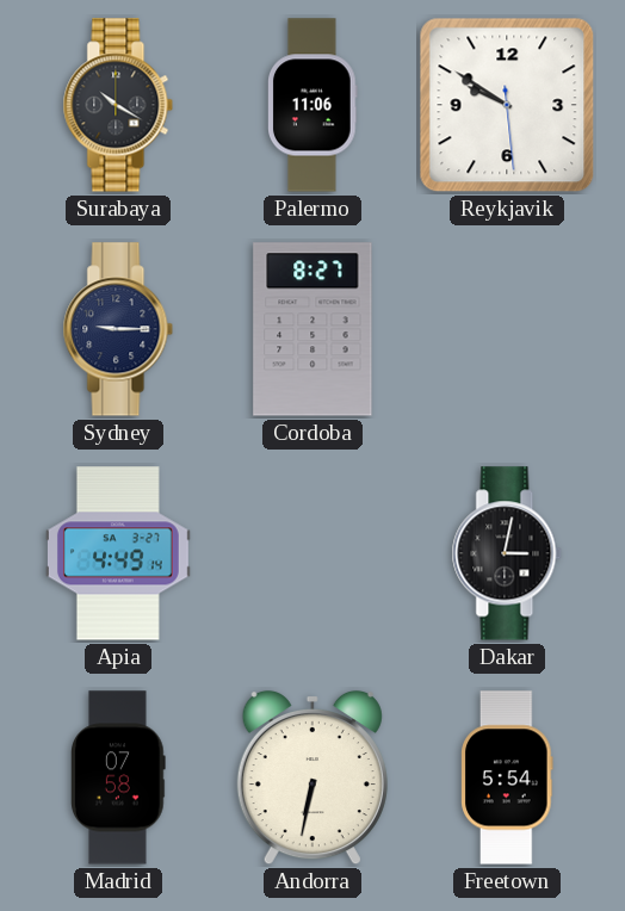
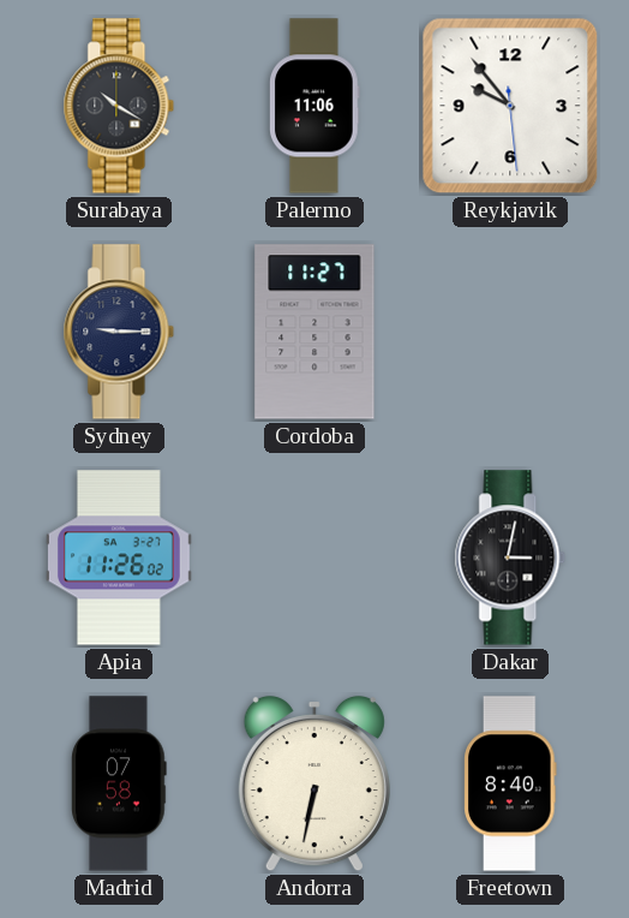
Reykjavik: 9:50 -> 9:53
Cordoba: 8:27 -> 11:27
Apia: 4:49 -> 11:26
Freetown: 5:54 -> 8:40
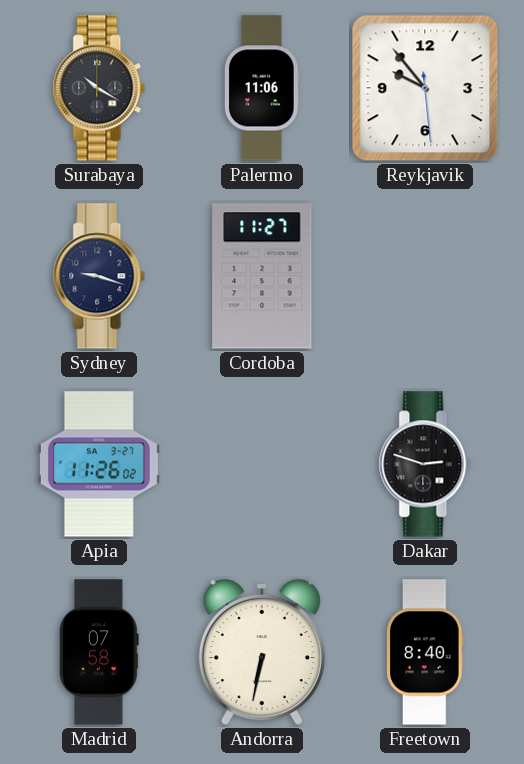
Sydney: 9:15 -> 9:18
Dakar: 3:02 -> 2:48
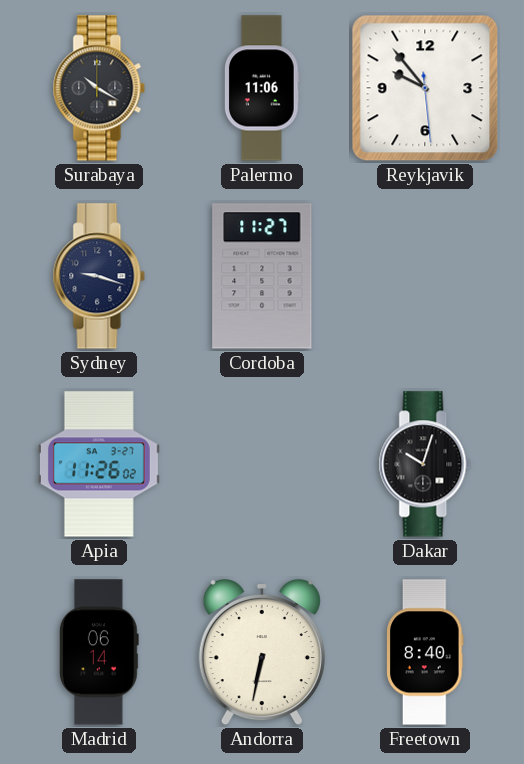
Dakar: 2:48 -> 10:03
Madrid: 07:58 -> 06:14
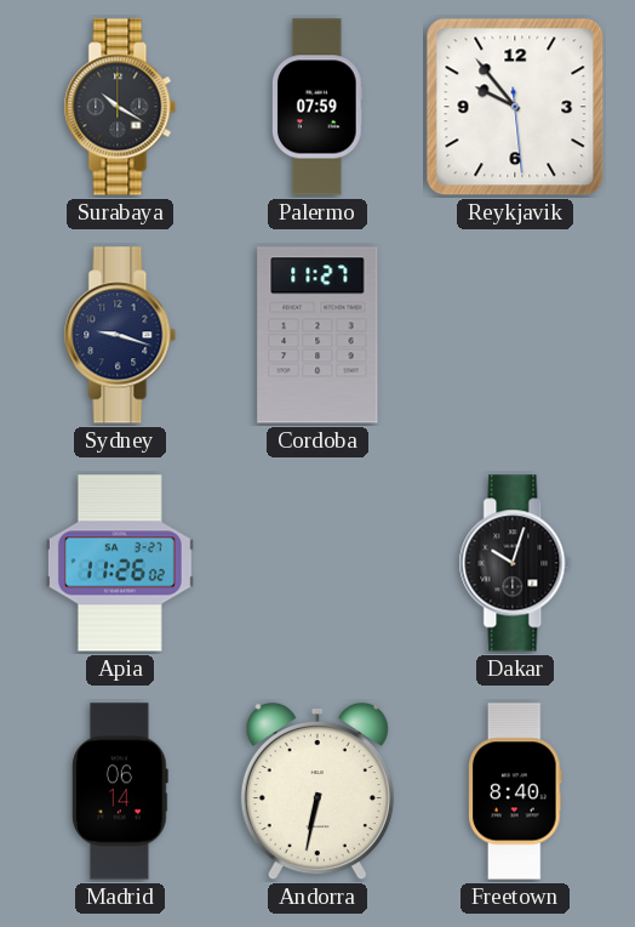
Palermo: 11:06 -> 07:59
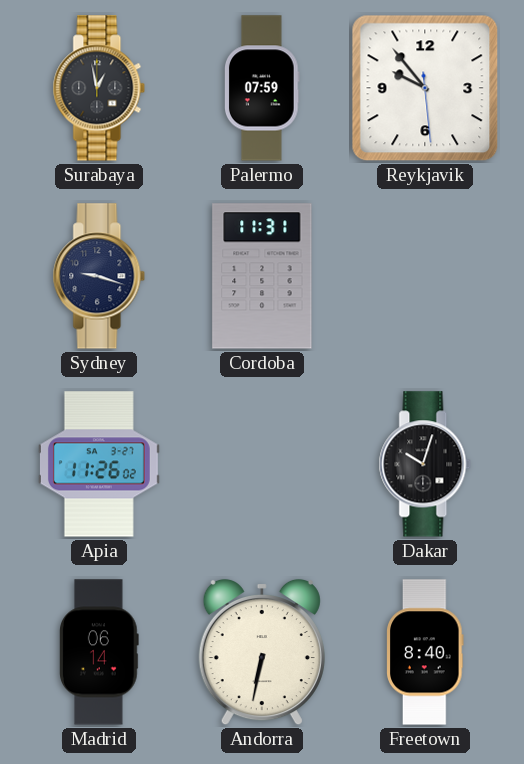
Surabaya: 10:20 -> 12:58
Cordoba: 11:27 -> 11:31
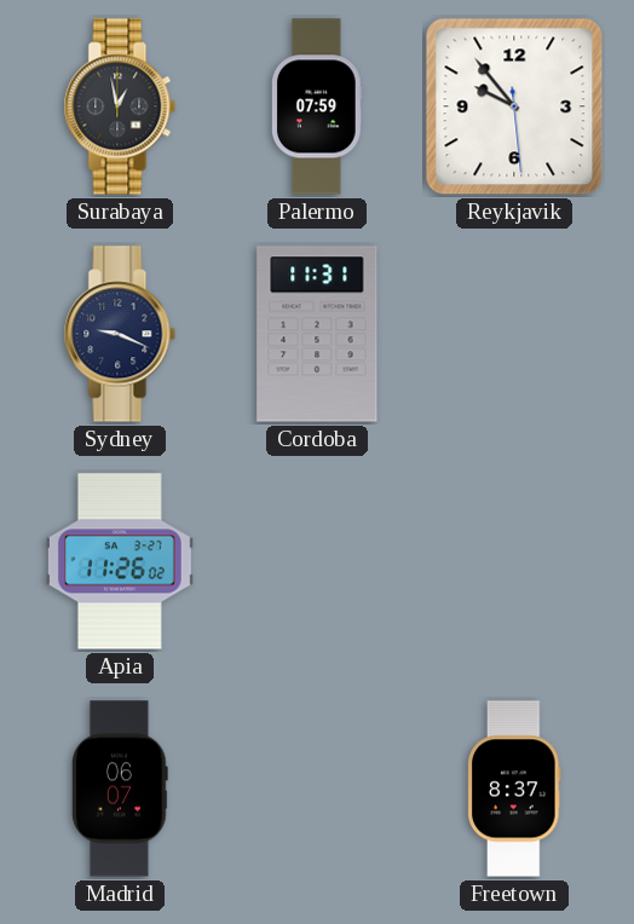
Sydney: 9:18 -> 9:19
Dakar: 10:03 -> none
Madrid: 06:14 -> 06:07
Andorra: 6:32 -> none
Freetown: 8:40 -> 8:37
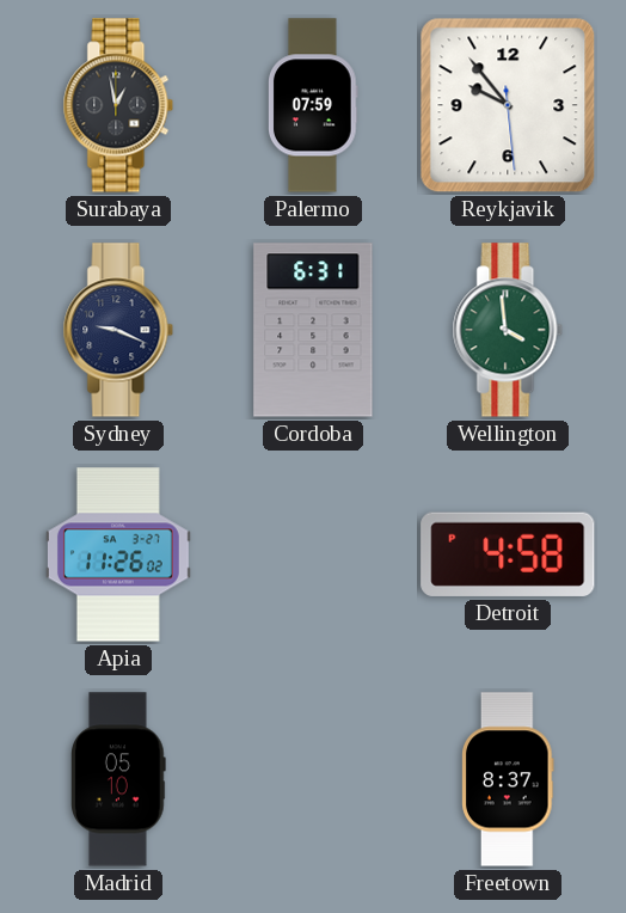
Cordoba: 11:31 -> 6:31
Wellington: none -> 3:59
Detroit: none -> 4:58
Madrid: 06:07 -> 05:10
